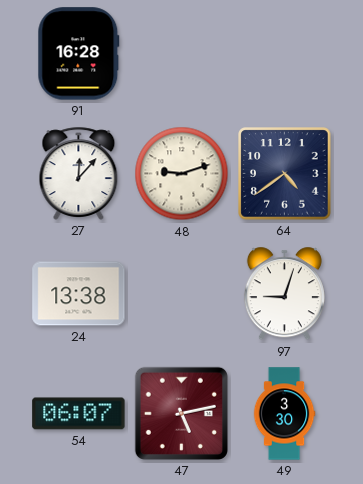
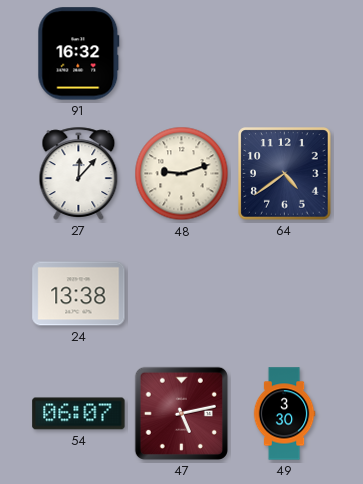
91: 16:28 -> 16:32
97: 9:03 -> none
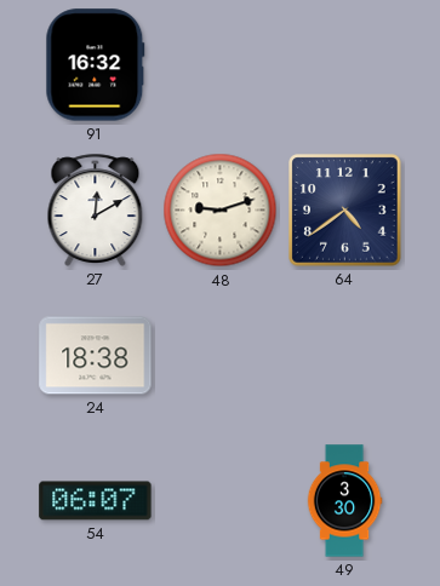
27: 12:07 -> 12:10
24: 13:38 -> 18:38
47: 5:13 -> none
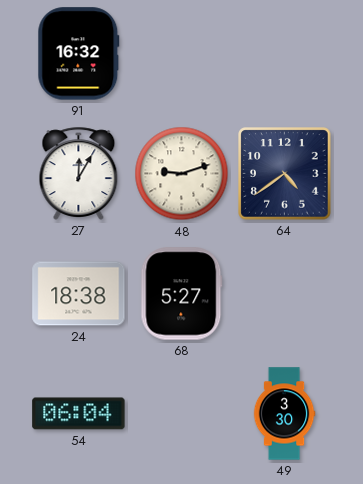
27: 12:10 -> 12:05
68: none -> 5:27
54: 06:07 -> 06:04
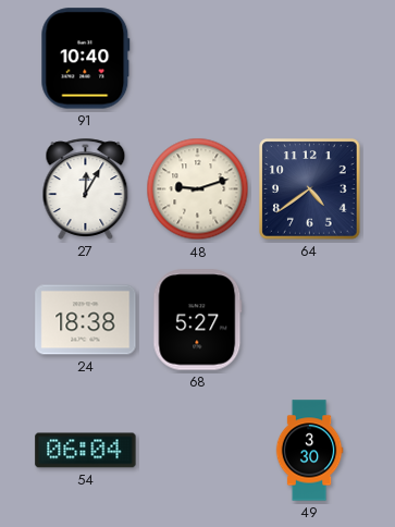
91: 16:32 -> 10:40
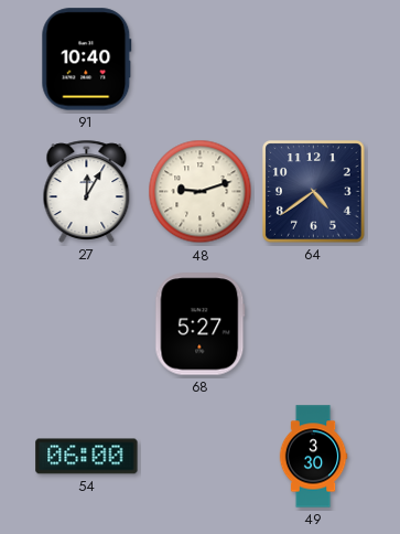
24: 18:38 -> none
54: 06:04 -> 06:00
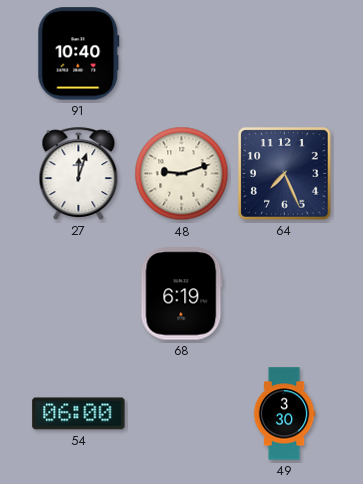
27: 12:05 -> 12:03
64: 4:39 -> 7:26
68: 5:27 -> 6:19
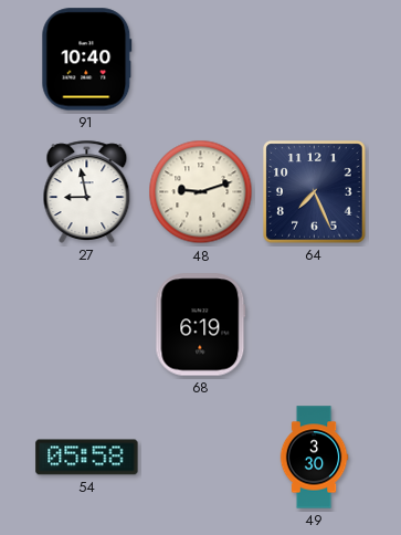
27: 12:03 -> 8:58
54: 06:00 -> 05:58
